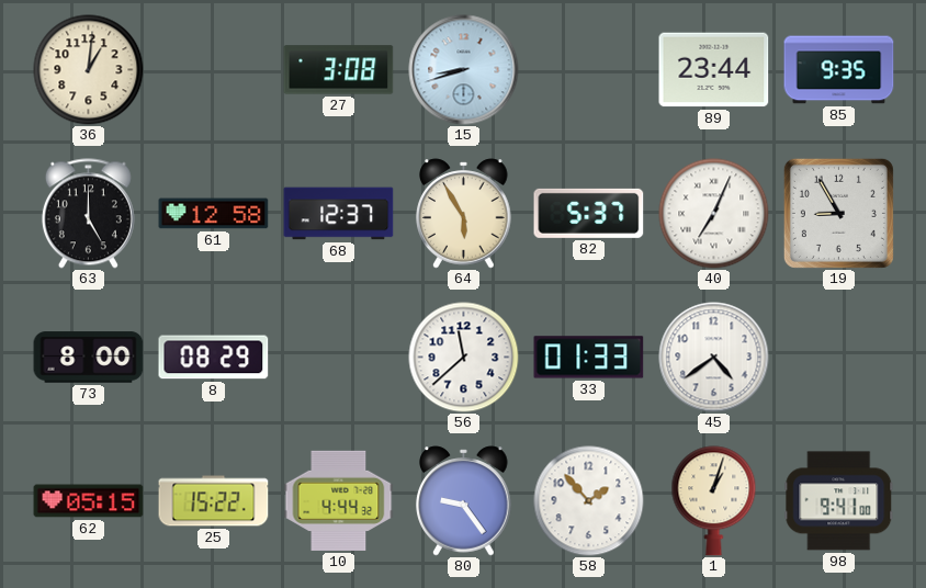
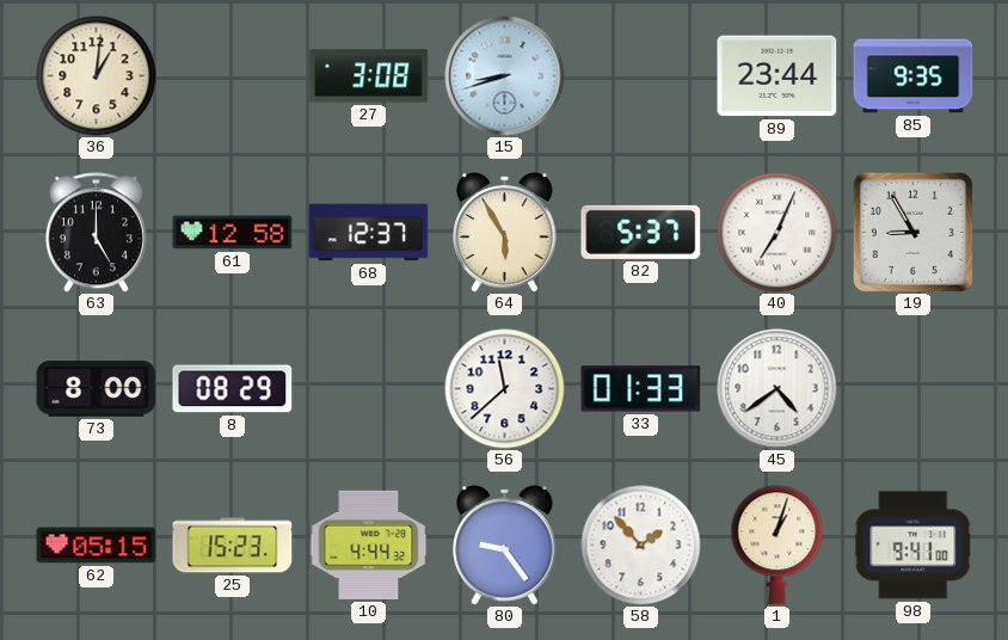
25: 15:22 -> 15:23
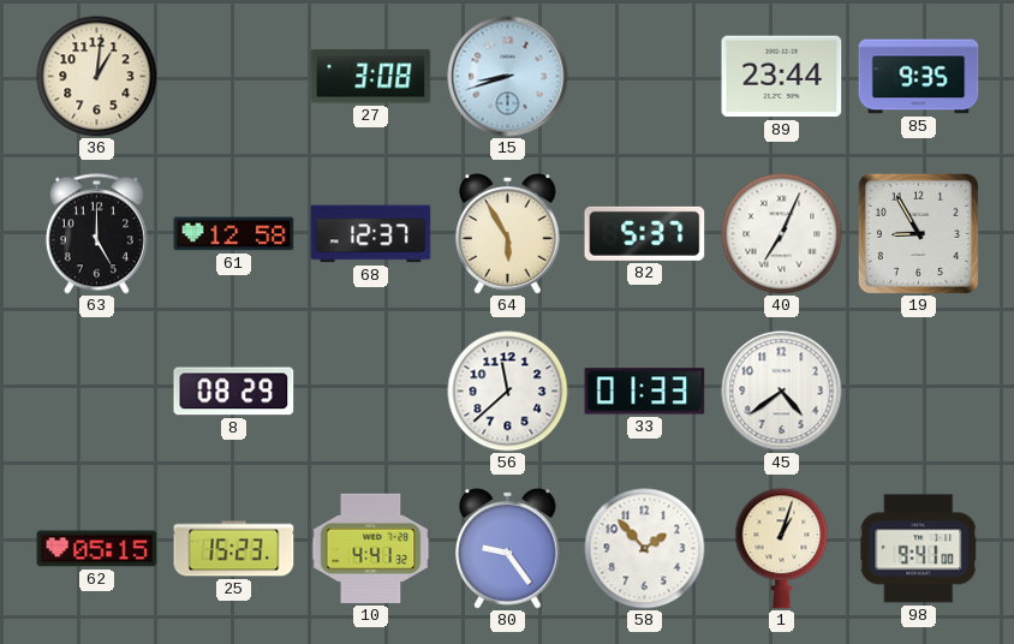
73: 8:00 -> none
10: 4:44 -> 4:41
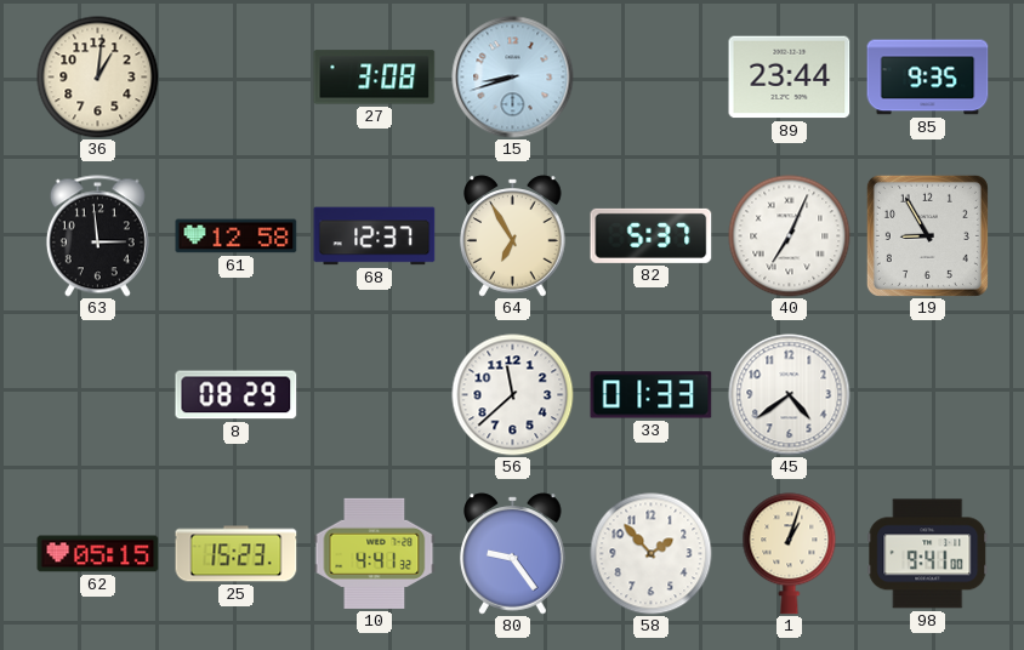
63: 5:00 -> 2:59
64: 5:55 -> 6:55
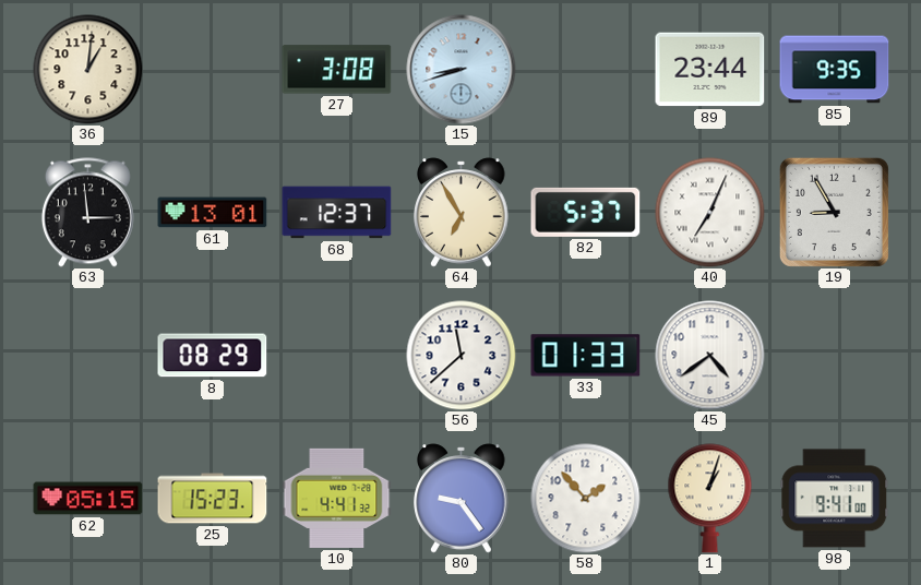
61: 12:58 -> 13:01
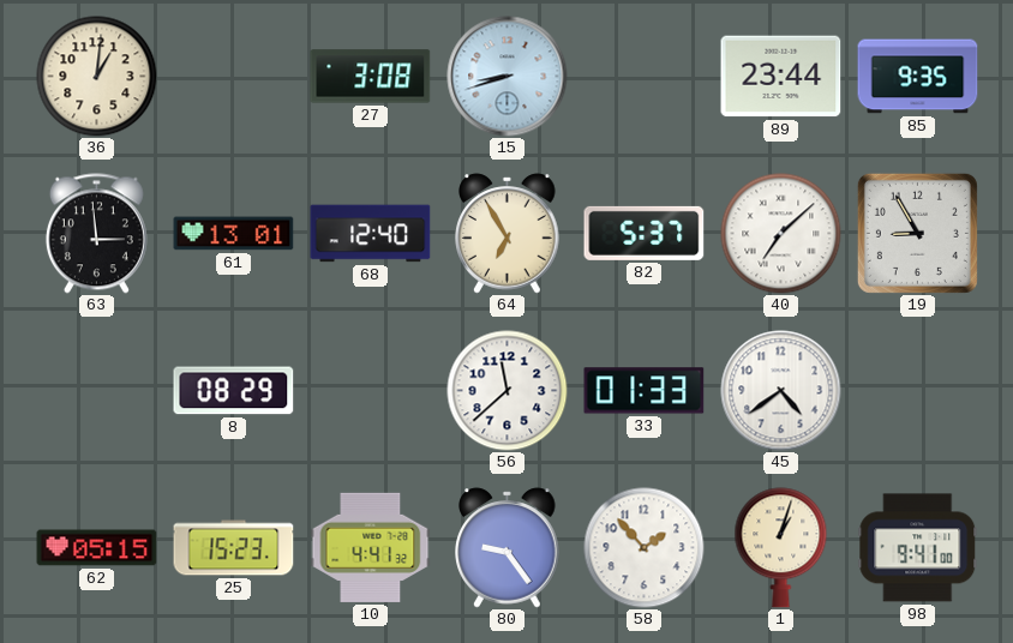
68: 12:37 -> 12:40
40: 7:04 -> 7:08
